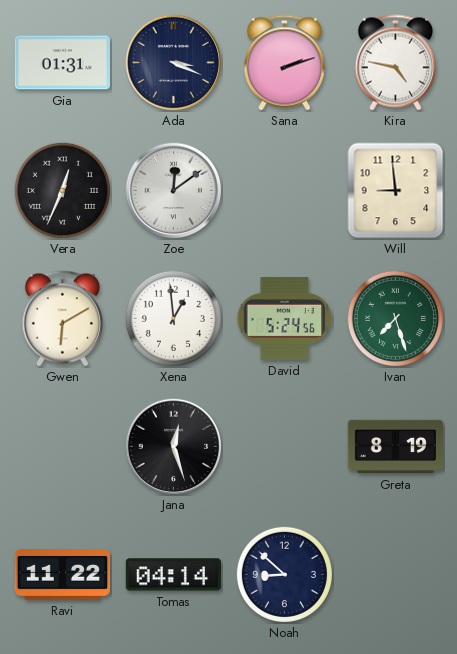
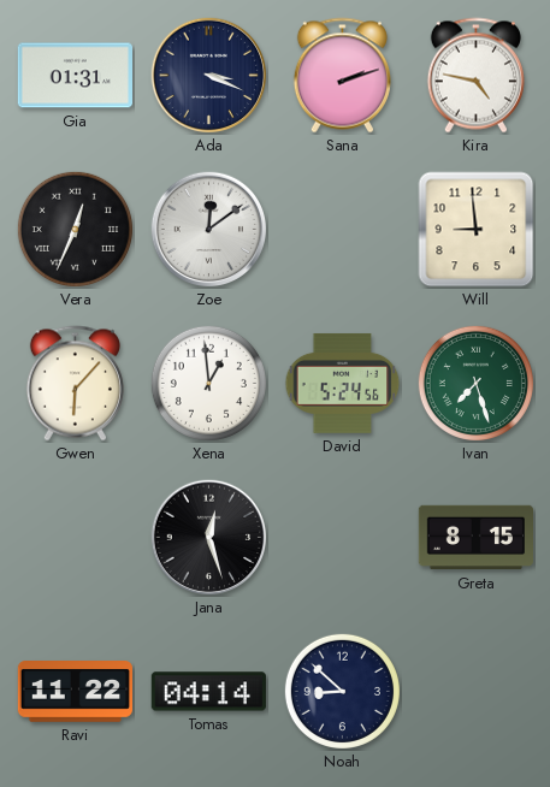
Gwen: 6:10 -> 6:07
Greta: 8:19 -> 8:15
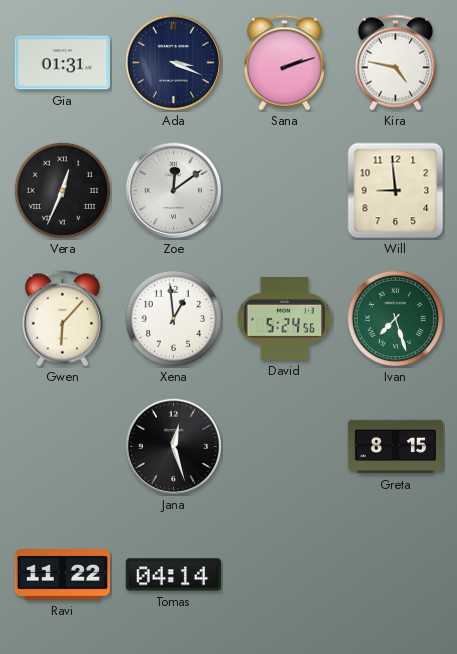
Noah: 8:52 -> none
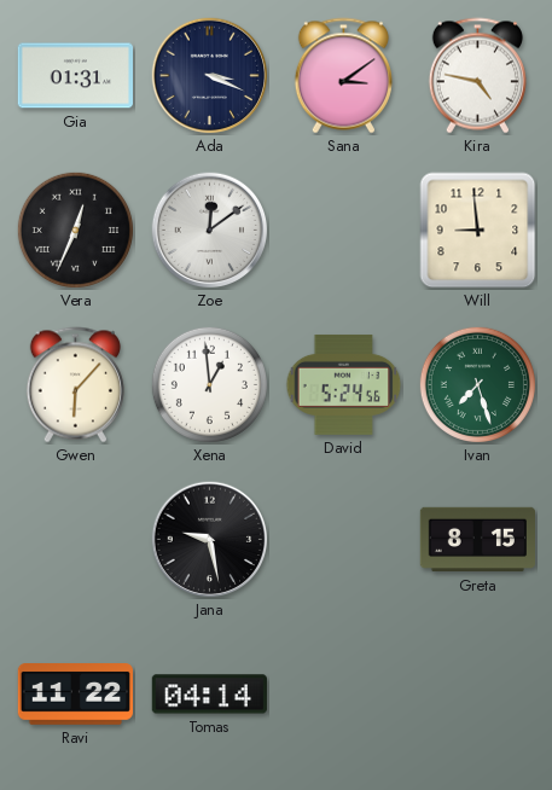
Sana: 2:12 -> 3:09
Jana: 12:27 -> 9:28
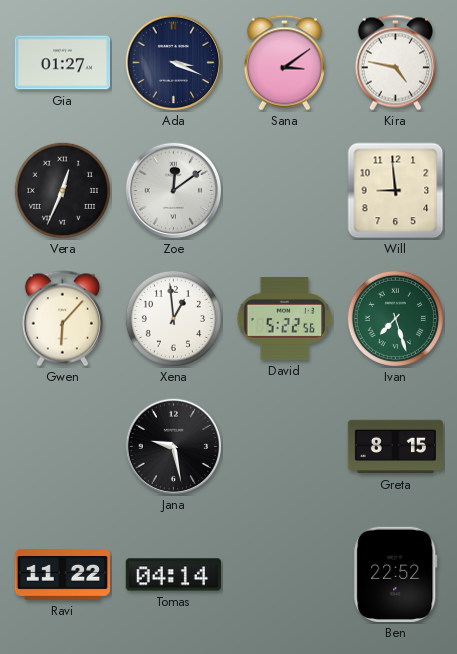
Gia: 01:31 -> 01:27
David: 5:24 -> 5:22
Ben: none -> 22:52
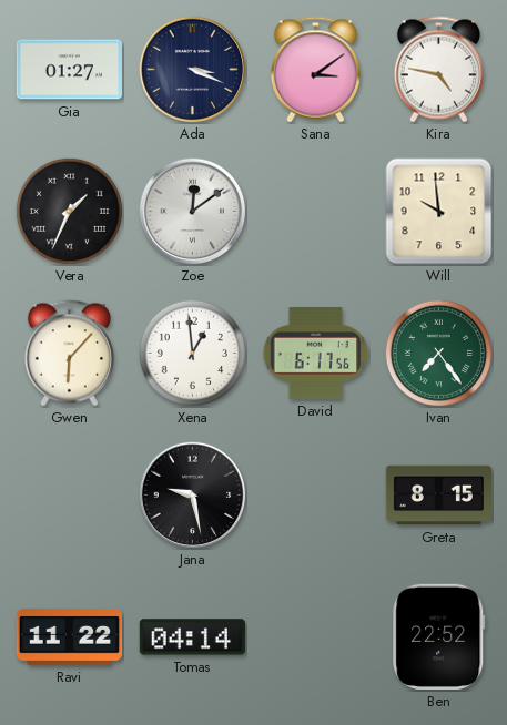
Vera: 12:34 -> 1:34
Will: 8:59 -> 9:59
David: 5:22 -> 6:17
Ivan: 7:27 -> 7:24
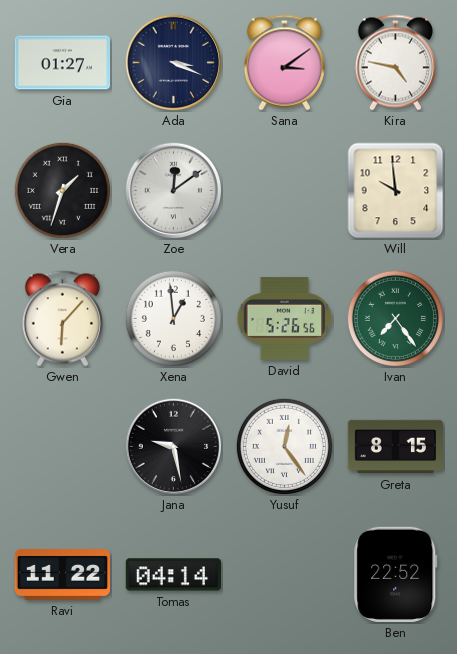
Vera: 1:34 -> 1:33
David: 6:17 -> 5:26
Yusuf: none -> 12:24
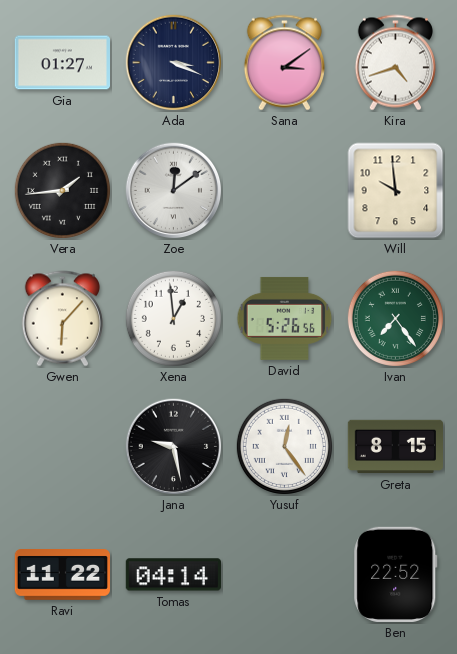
Kira: 4:47 -> 4:42
Vera: 1:33 -> 1:44
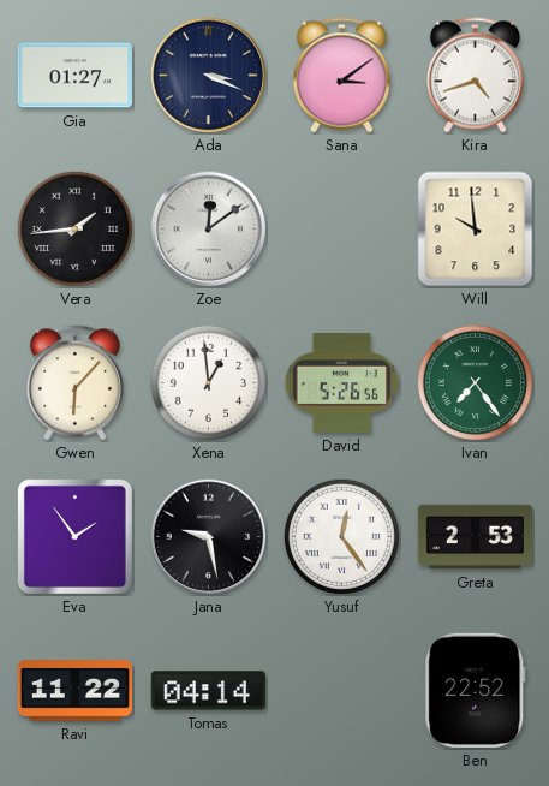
Eva: none -> 1:54
Greta: 8:15 -> 2:53
